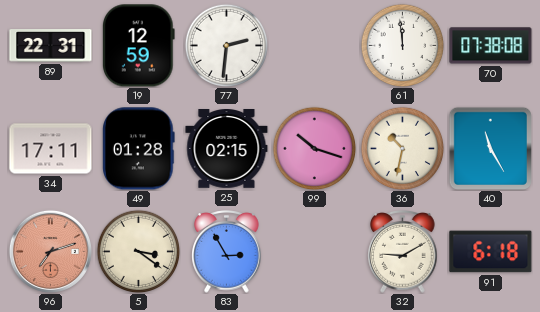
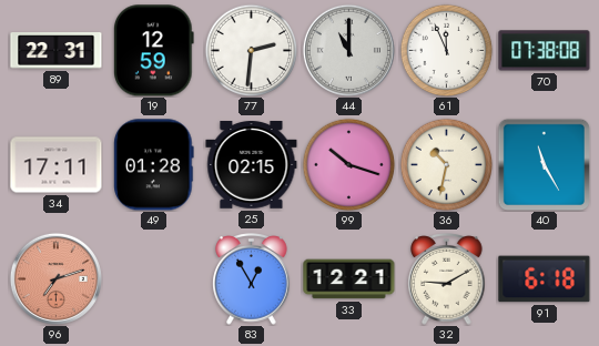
44: none -> 11:00
61: 11:59 -> 11:56
5: 3:21 -> none
83: 2:55 -> 12:55
33: none -> 12:21
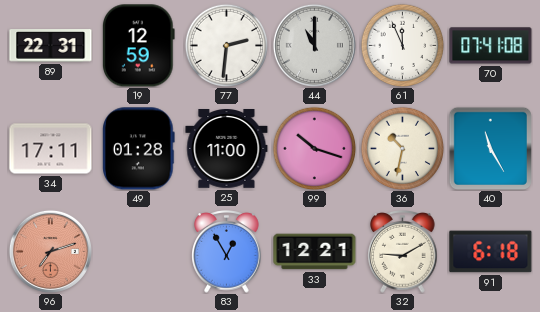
70: 07:38 -> 07:41
25: 02:15 -> 11:00
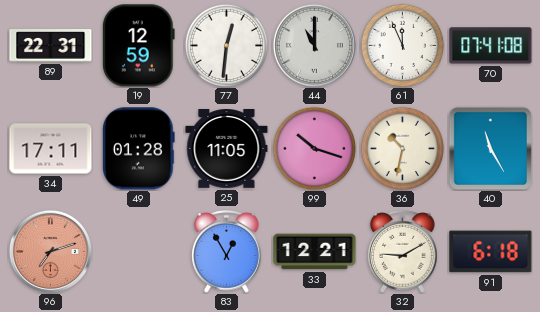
77: 2:31 -> 12:31
25: 11:00 -> 11:05
